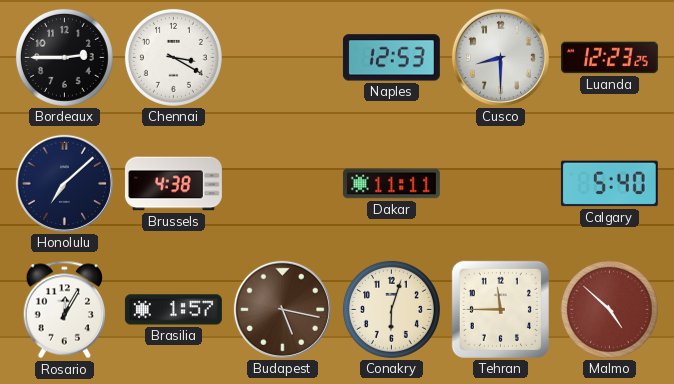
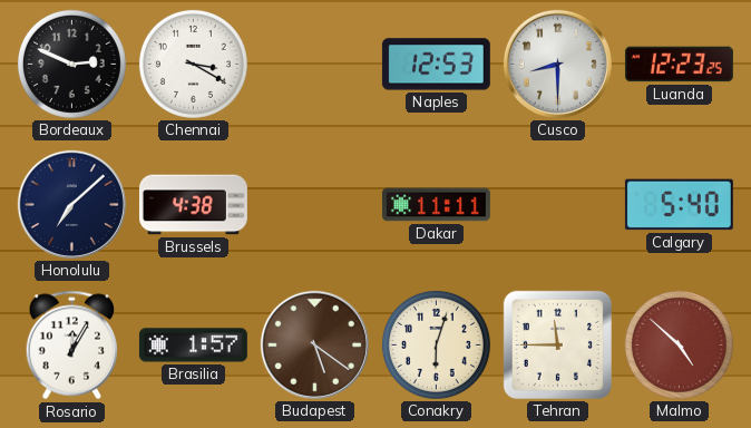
Bordeaux: 2:45 -> 2:49
Budapest: 5:17 -> 5:21
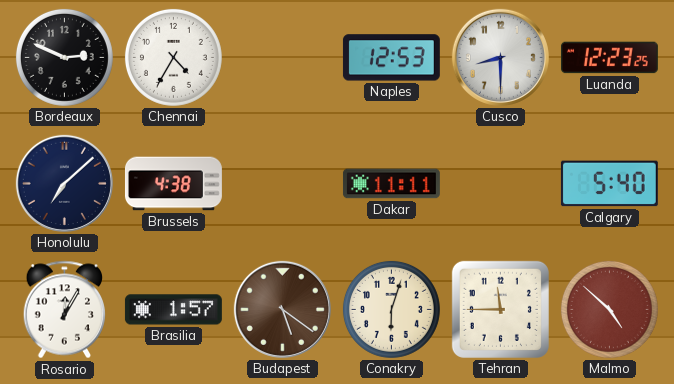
Chennai: 3:20 -> 4:35
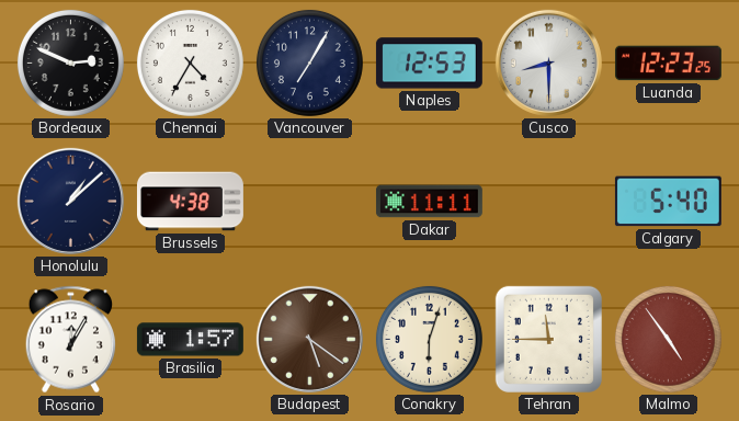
Vancouver: none -> 7:05
Honolulu: 7:08 -> 1:08
Malmo: 4:52 -> 4:54
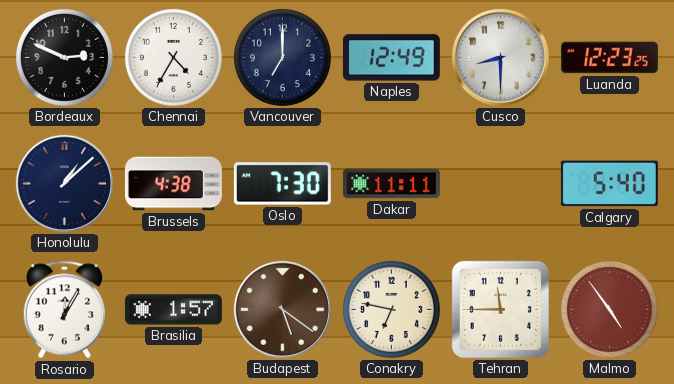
Vancouver: 7:05 -> 7:00
Naples: 12:53 -> 12:49
Oslo: none -> 7:30
Conakry: 6:03 -> 6:47
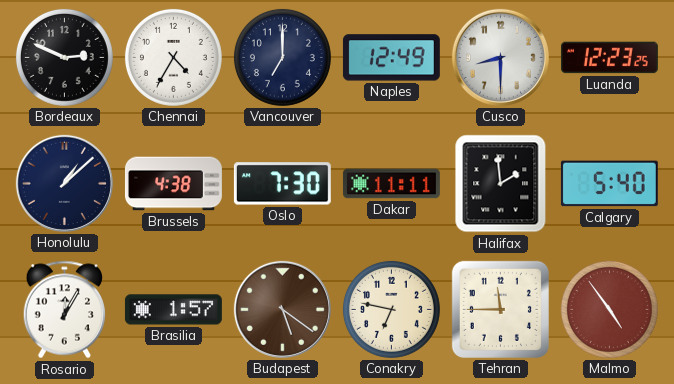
Halifax: none -> 1:59
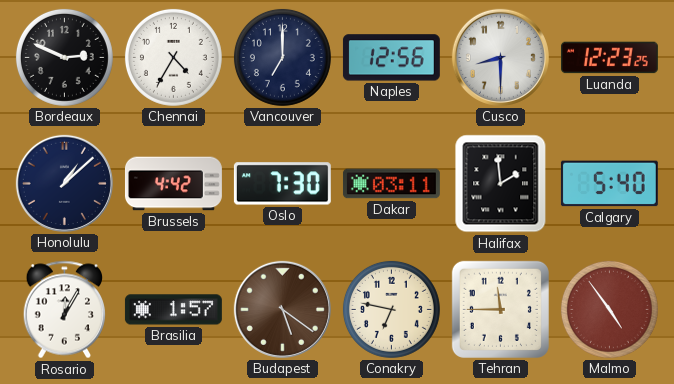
Naples: 12:49 -> 12:56
Brussels: 4:38 -> 4:42
Dakar: 11:11 -> 03:11
